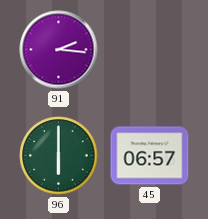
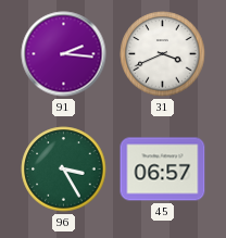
31: none -> 3:41
96: 6:00 -> 3:25
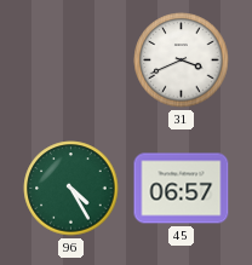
91: 2:16 -> none
96: 3:25 -> 4:25
